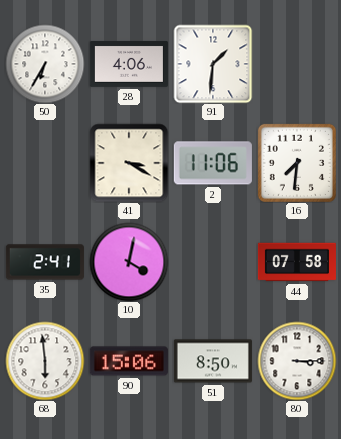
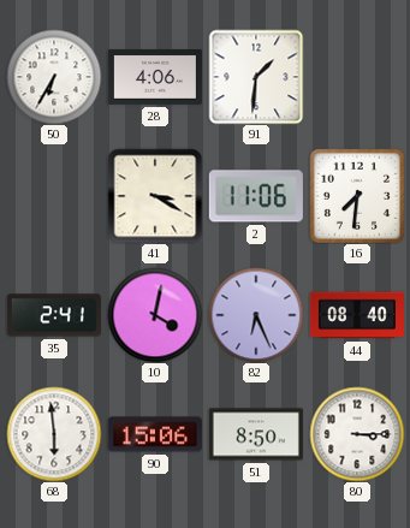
82: none -> 6:26
44: 07:58 -> 08:40
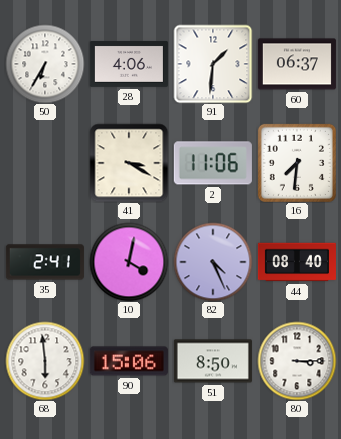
60: none -> 06:37
82: 6:26 -> 4:26
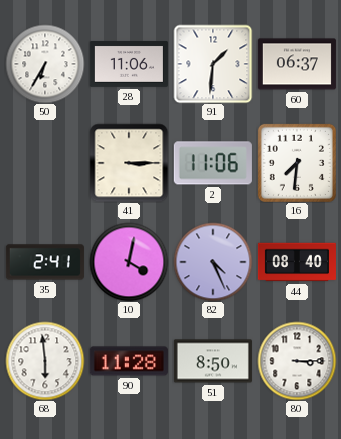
28: 4:06 -> 11:06
41: 3:20 -> 3:15
90: 15:06 -> 11:28
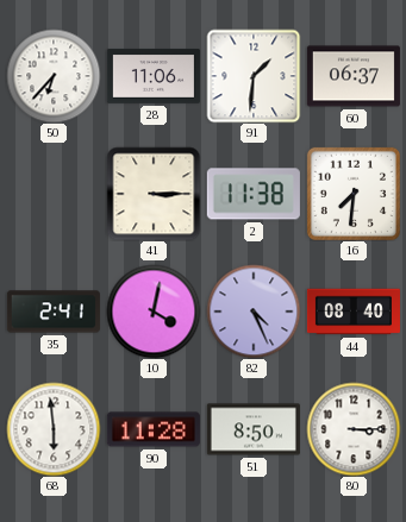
50: 6:35 -> 6:37
2: 11:06 -> 11:38
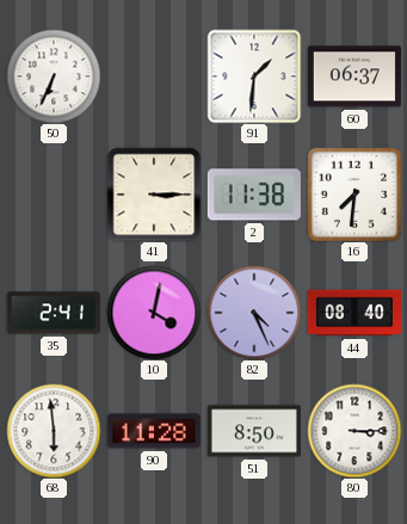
50: 6:37 -> 6:34
28: 11:06 -> none
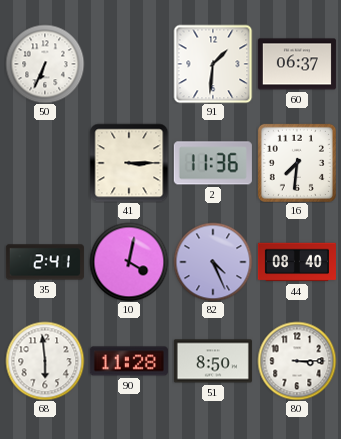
2: 11:38 -> 11:36
